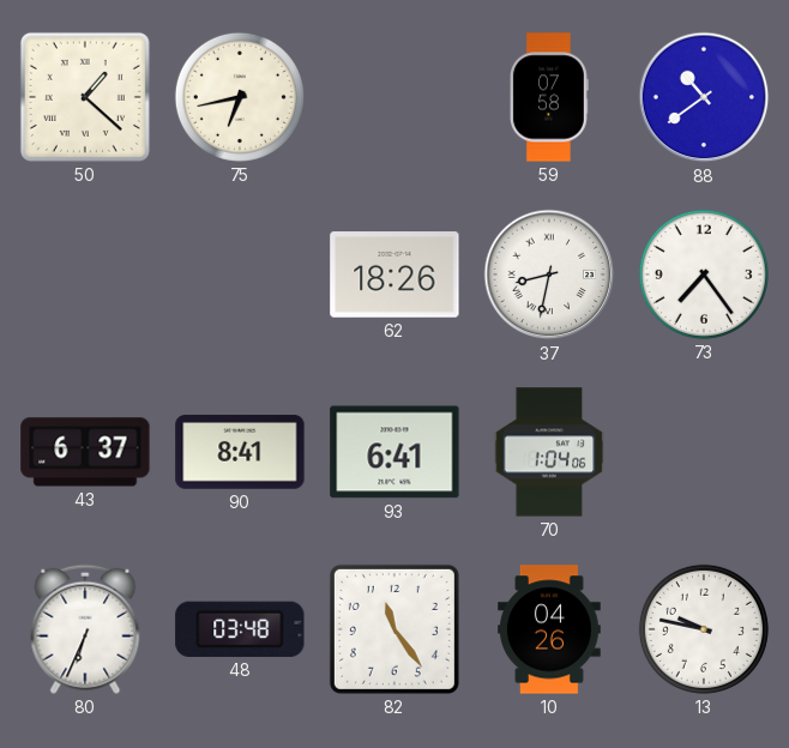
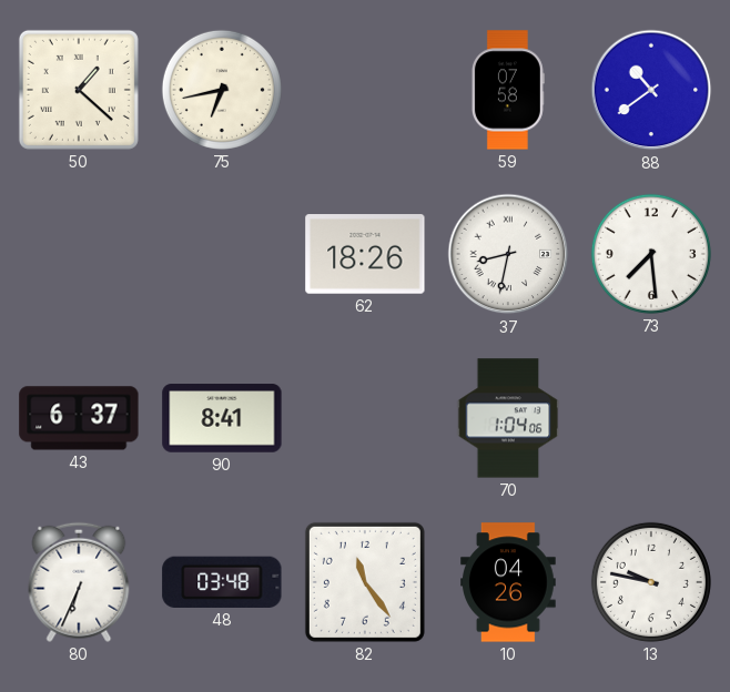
73: 7:24 -> 7:29
93: 6:41 -> none
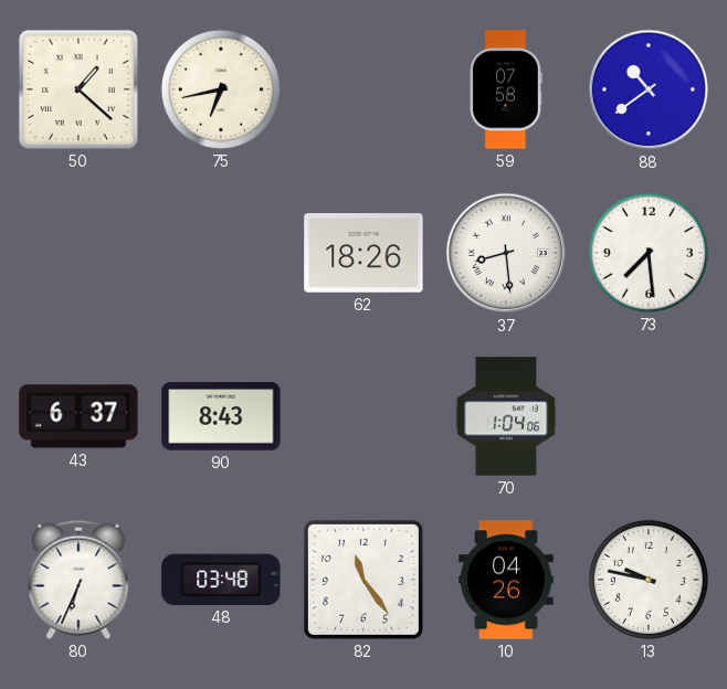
37: 8:32 -> 8:29
90: 8:41 -> 8:43
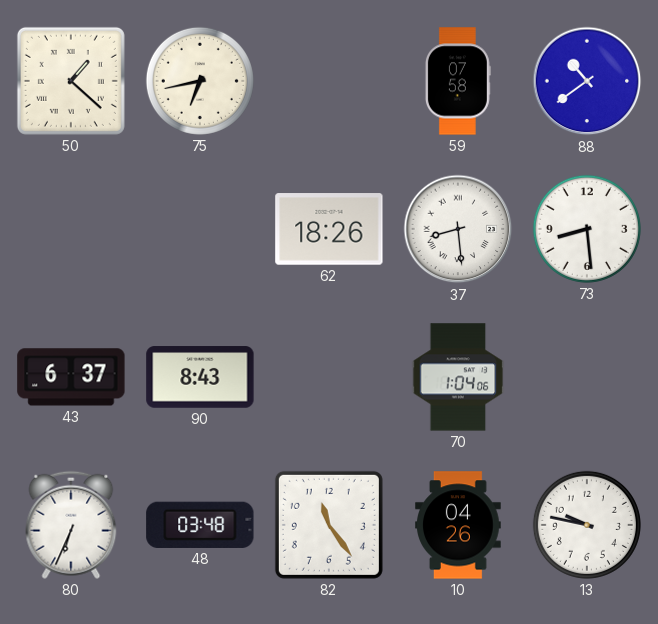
73: 7:29 -> 8:29
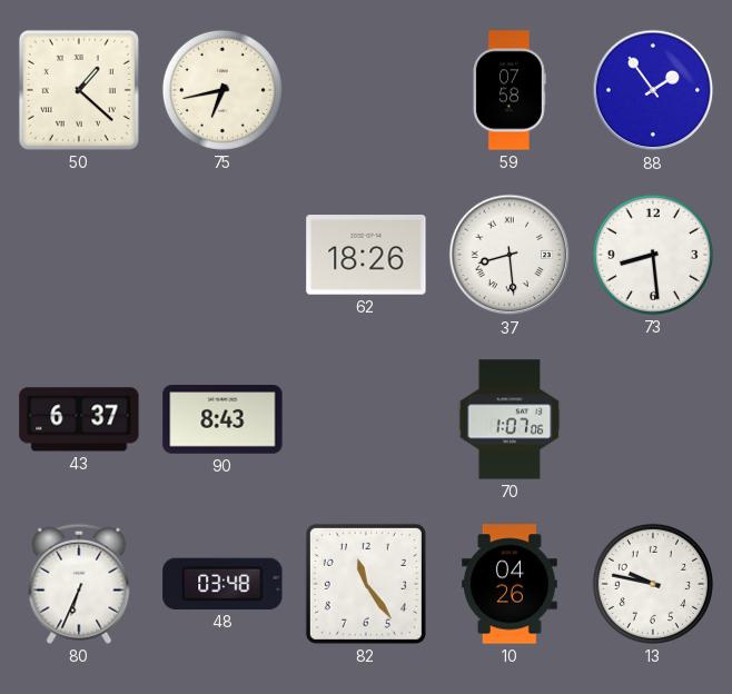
88: 10:39 -> 1:54
70: 1:04 -> 1:07
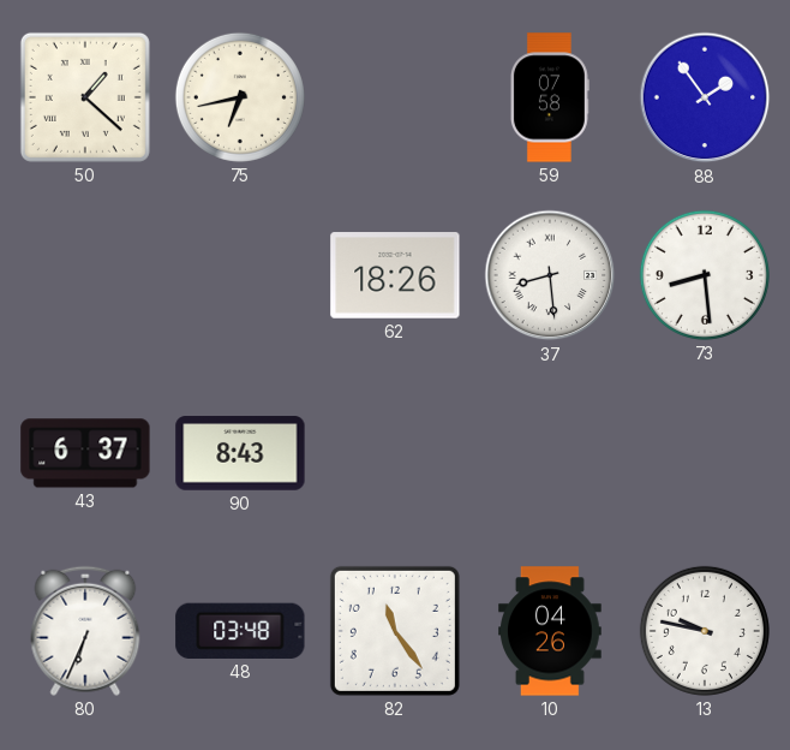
70: 1:07 -> none
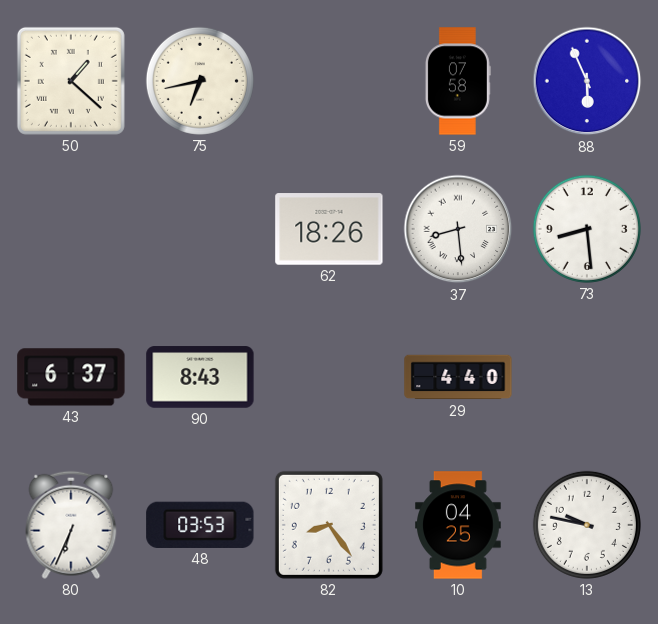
88: 1:54 -> 5:56
29: none -> 4:40
48: 03:48 -> 03:53
82: 11:24 -> 8:24
10: 04:26 -> 04:25
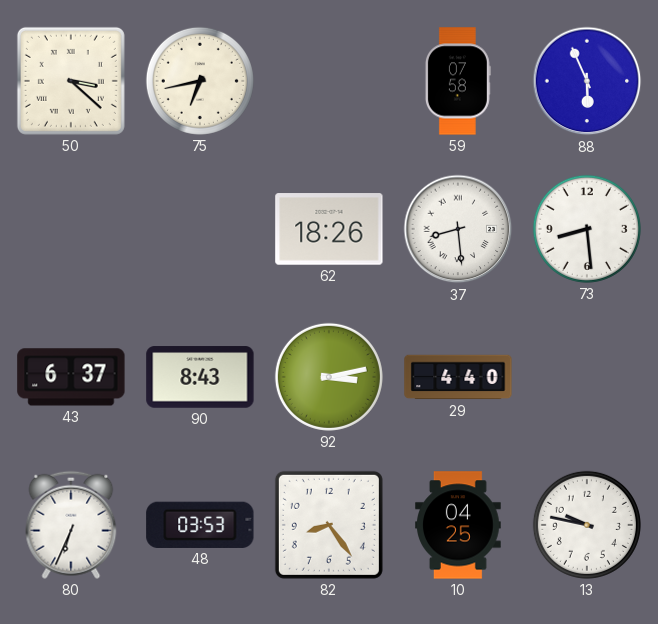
50: 1:22 -> 3:22
92: none -> 3:13
